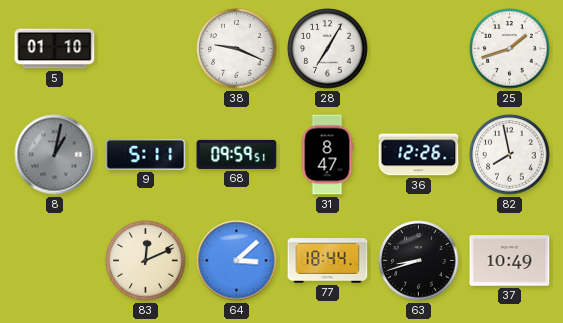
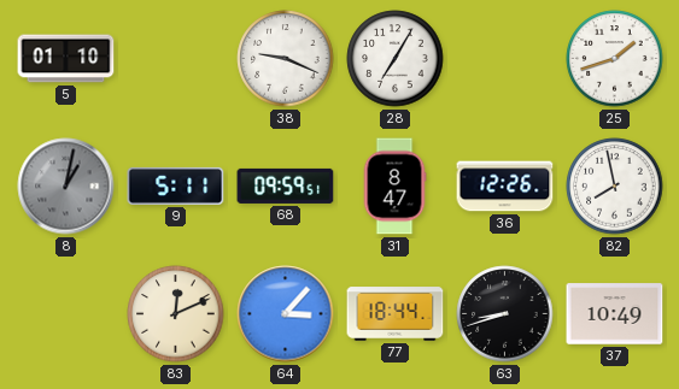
64: 3:08 -> 3:07
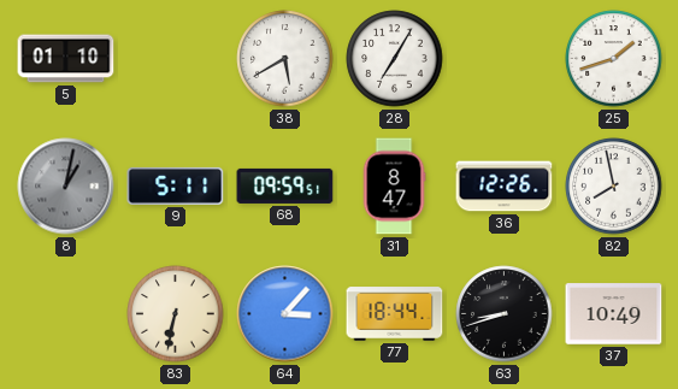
38: 9:19 -> 5:40
83: 12:11 -> 6:32
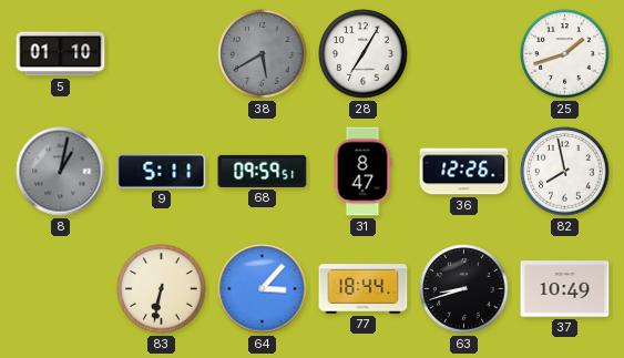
38 dial: white -> grey
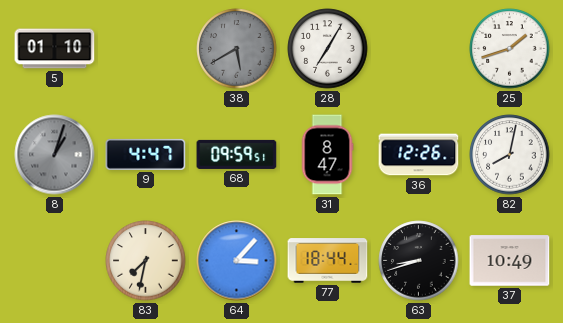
8: 1:02 -> 1:03
9: 5:11 -> 4:47
82: 7:58 -> 8:02
83: 6:32 -> 7:32
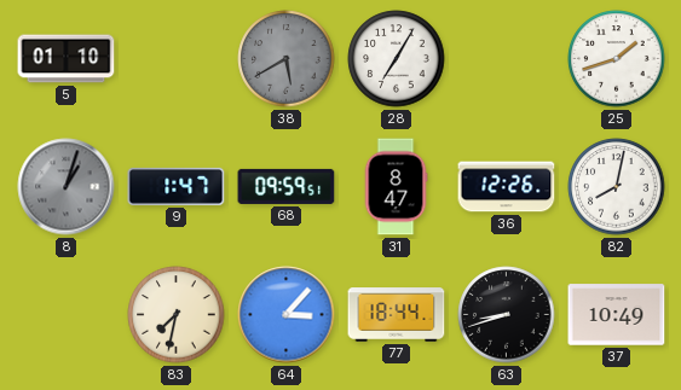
9: 4:47 -> 1:47
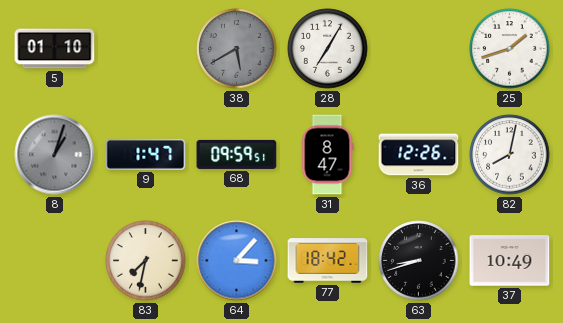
77: 18:44 -> 18:42
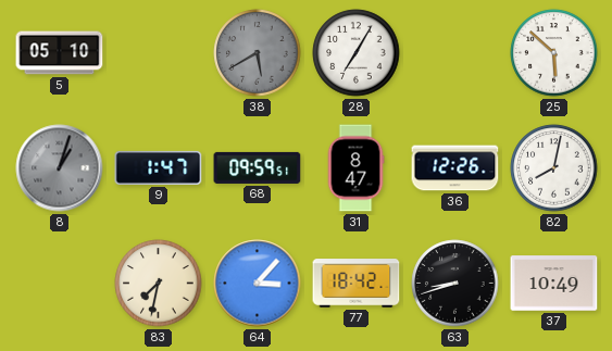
5: 01:10 -> 05:10
25: 1:42 -> 5:52
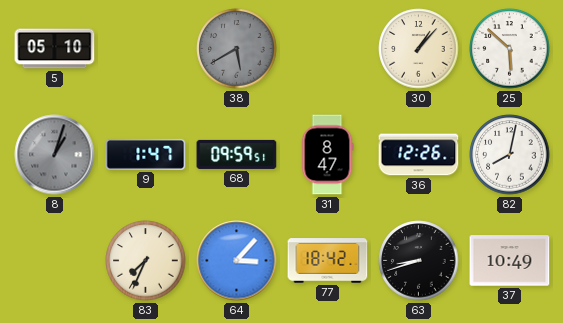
28: 7:05 -> none
30: none -> 1:07
83: 7:32 -> 7:34
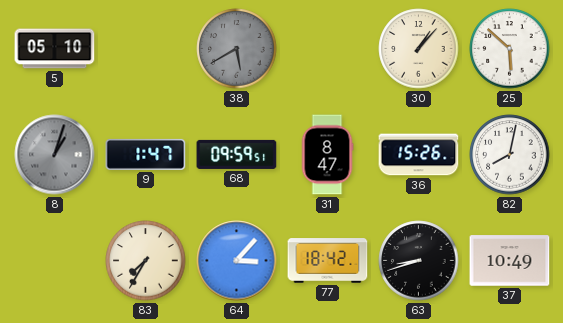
36: 12:26 -> 15:26
83: 7:34 -> 7:35
